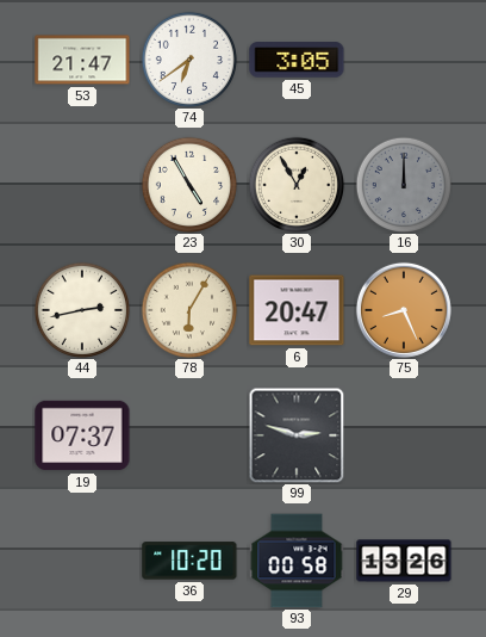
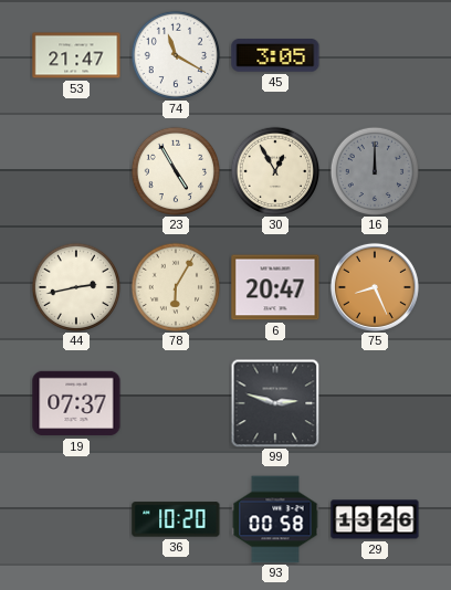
74: 6:39 -> 11:20
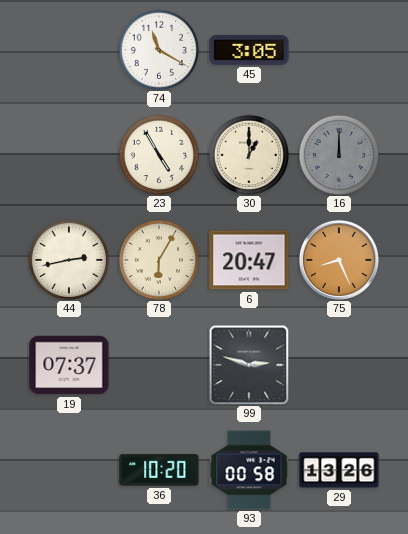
53: 21:47 -> none
30: 12:55 -> 1:00
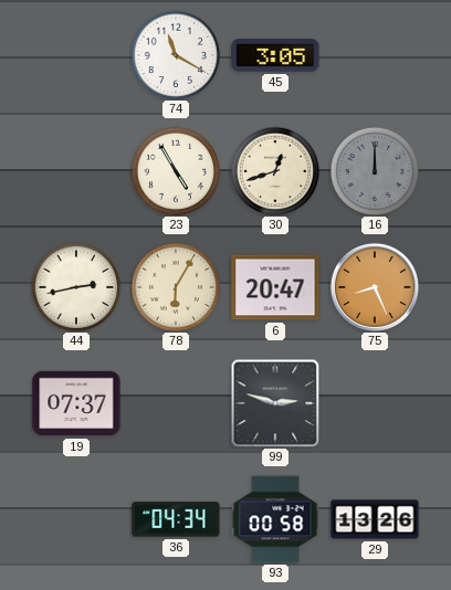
30: 1:00 -> 12:42
36: 10:20 -> 04:34
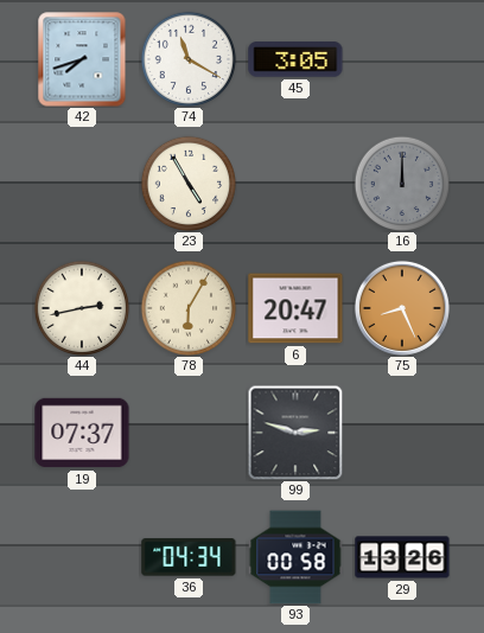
42: none -> 7:42
30: 12:42 -> none
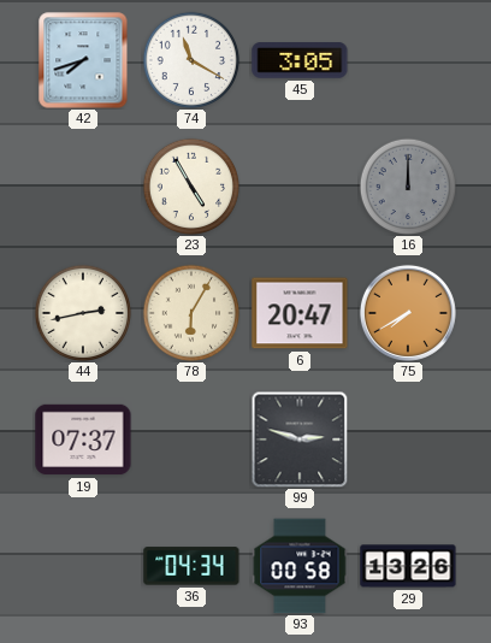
75: 8:26 -> 7:40
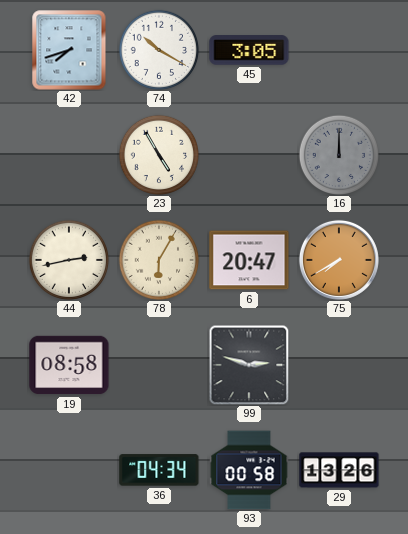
74: 11:20 -> 10:20
19: 07:37 -> 08:58
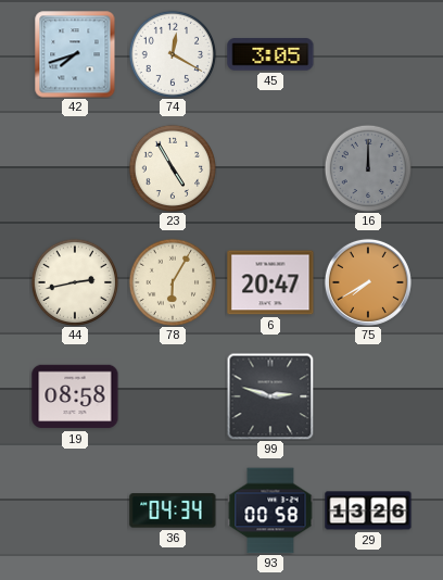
74: 10:20 -> 12:20
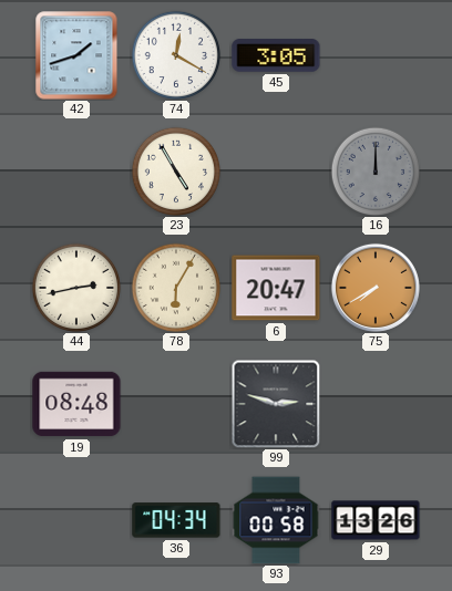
42: 7:42 -> 1:42
19: 08:58 -> 08:48
